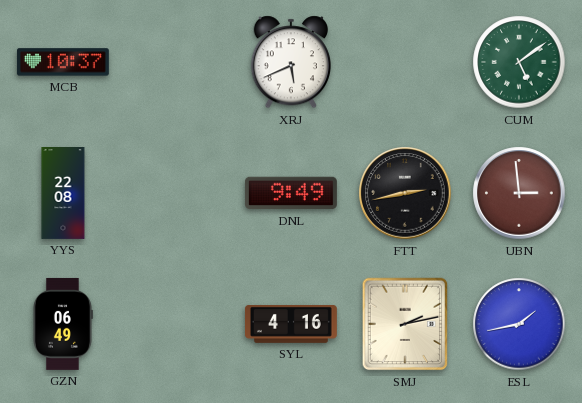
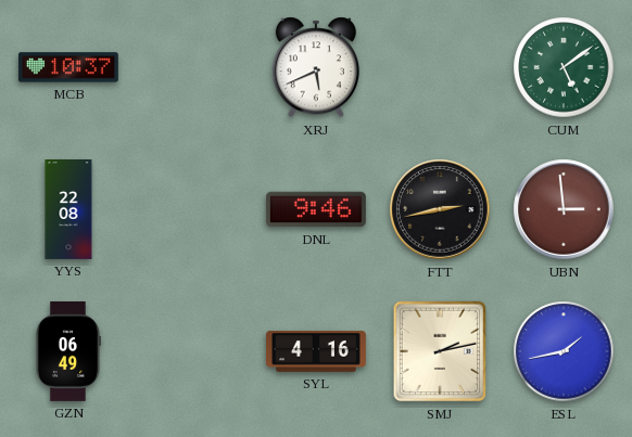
DNL: 9:49 -> 9:46
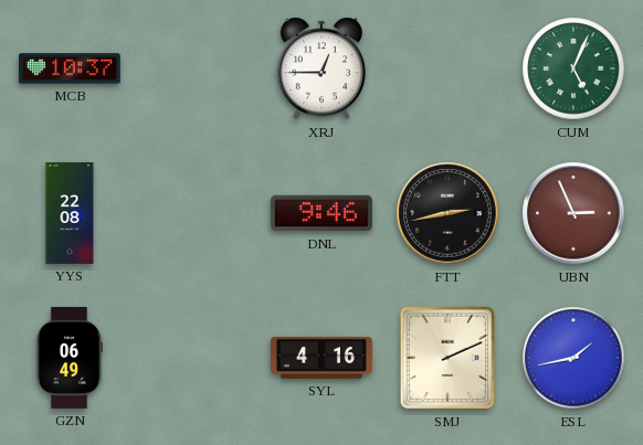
XRJ: 5:41 -> 12:45
CUM: 5:09 -> 5:04
UBN: 2:59 -> 2:56
SMJ: 2:13 -> 2:11
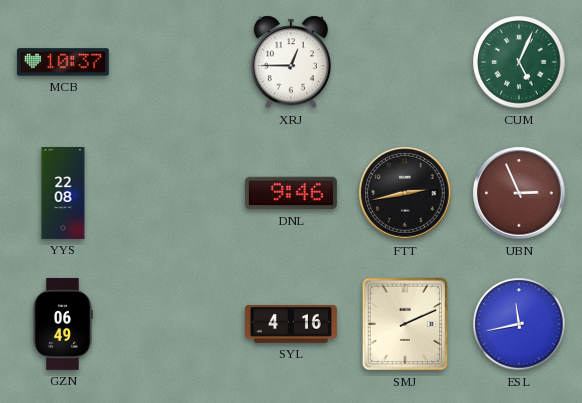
ESL: 1:43 -> 11:43
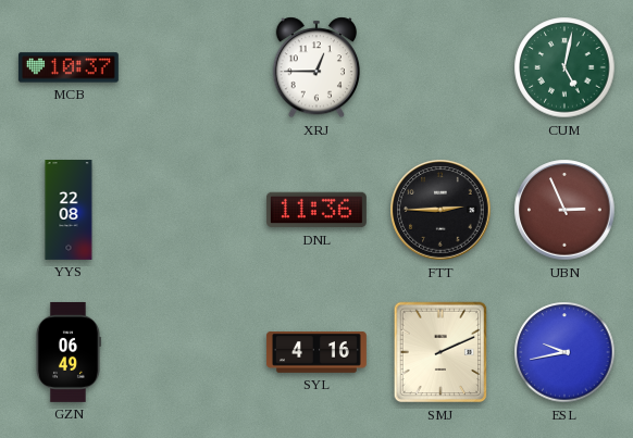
CUM: 5:04 -> 5:02
DNL: 9:46 -> 11:36
FTT: 2:43 -> 2:45
ESL: 11:43 -> 9:43
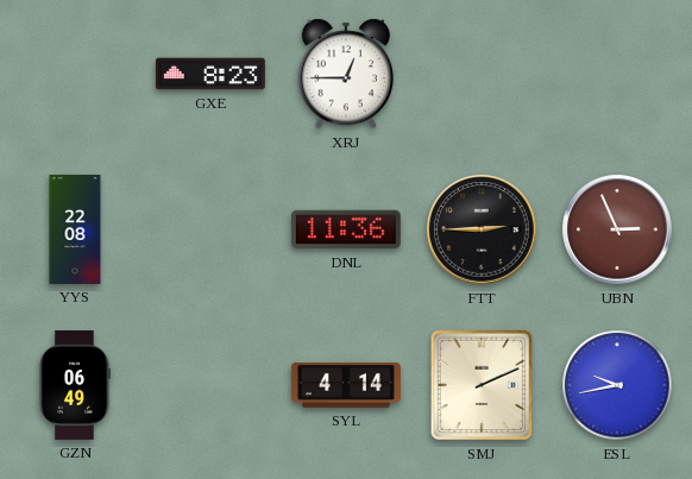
MCB: 10:37 -> none
GXE: none -> 8:23
CUM: 5:02 -> none
SYL: 4:16 -> 4:14
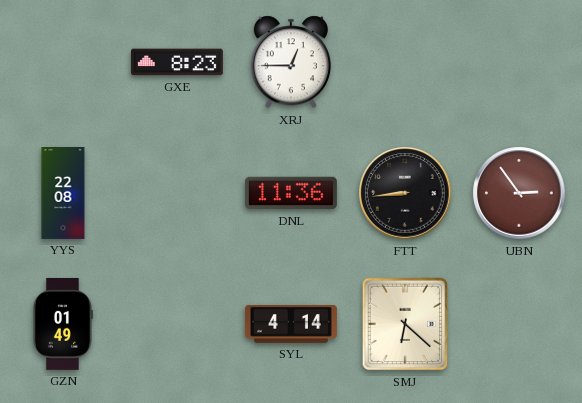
FTT: 2:45 -> 8:44
UBN: 2:56 -> 2:54
GZN: 06:49 -> 01:49
SMJ: 2:11 -> 6:22
ESL: 9:43 -> none
